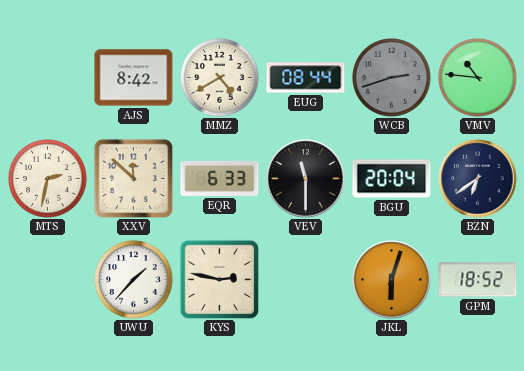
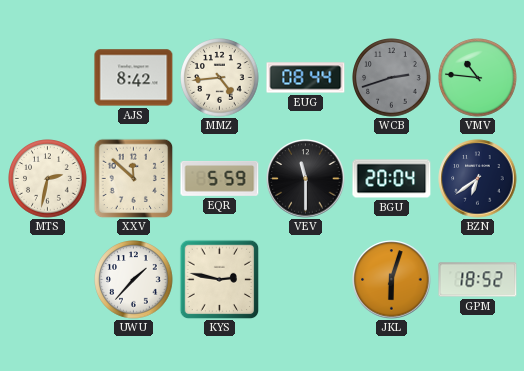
MMZ: 4:40 -> 4:44
EQR: 6:33 -> 5:59
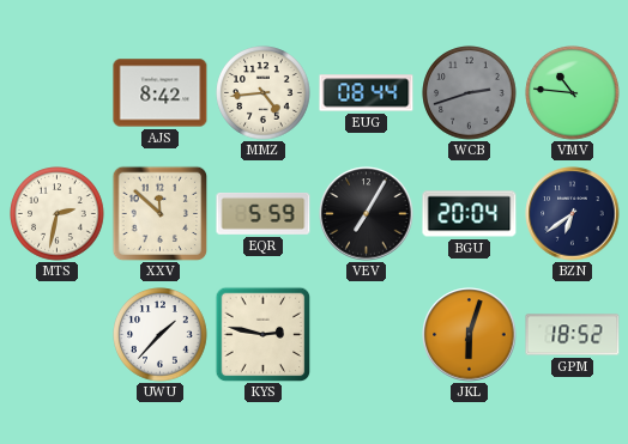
VEV: 11:30 -> 7:05
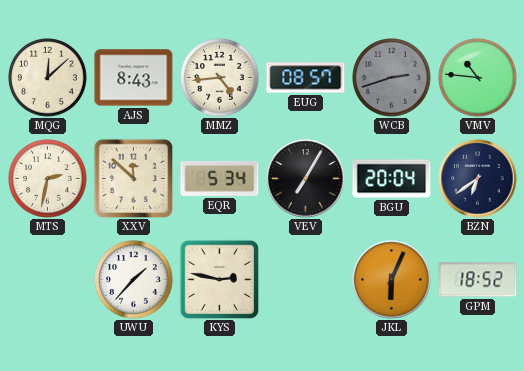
MQG: none -> 12:08
AJS: 8:42 -> 8:43
EUG: 08:44 -> 08:57
EQR: 5:59 -> 5:34
JKL: 6:03 -> 6:04
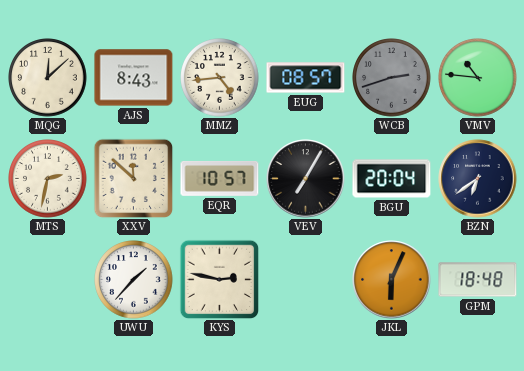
EQR: 5:34 -> 10:57
GPM: 18:52 -> 18:48
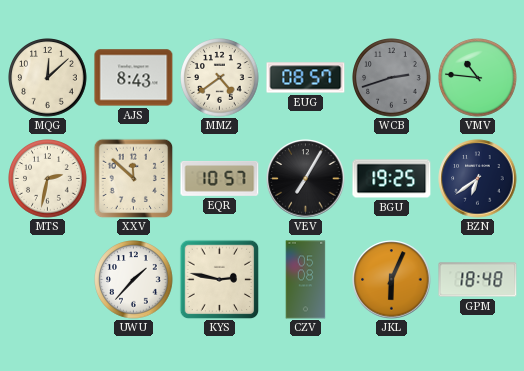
MMZ: 4:44 -> 4:39
BGU: 20:04 -> 19:25
CZV: none -> 05:08
